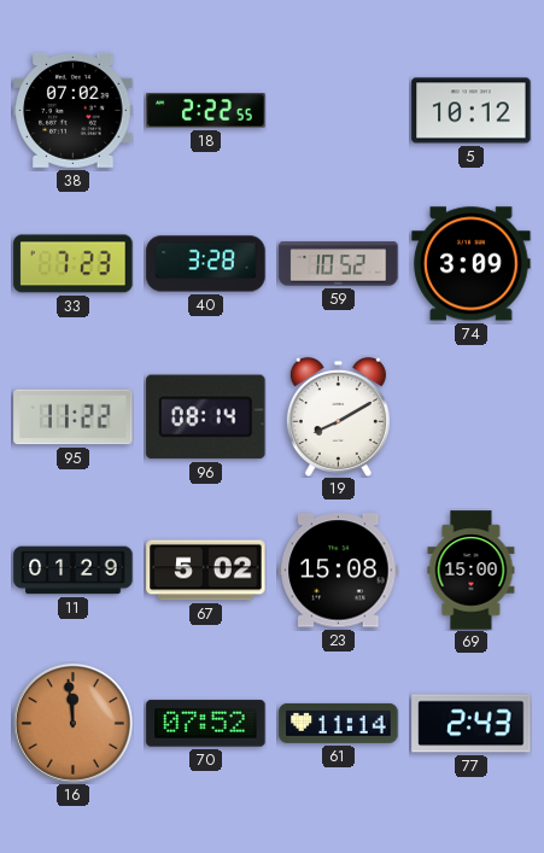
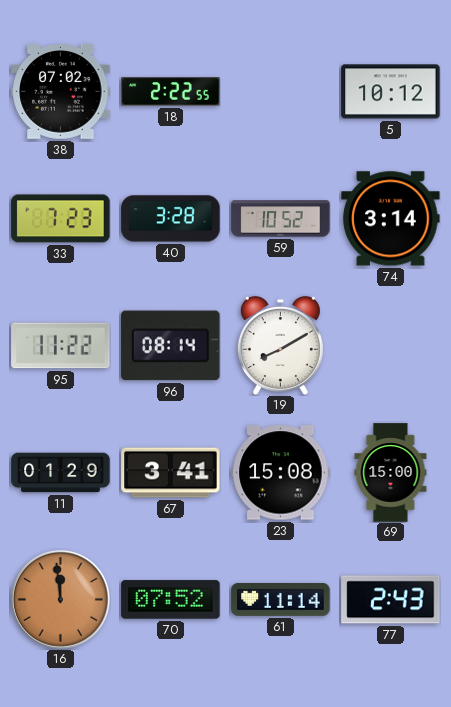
74: 3:09 -> 3:14
67: 5:02 -> 3:41
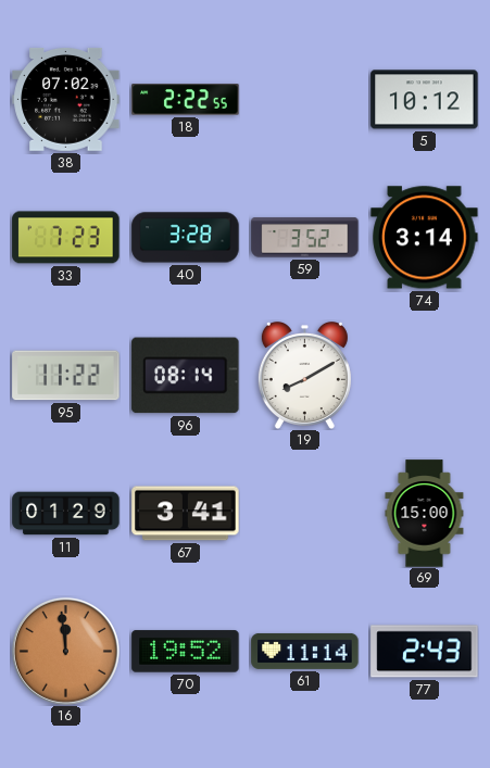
59: 10:52 -> 3:52
23: 15:08 -> none
70: 07:52 -> 19:52
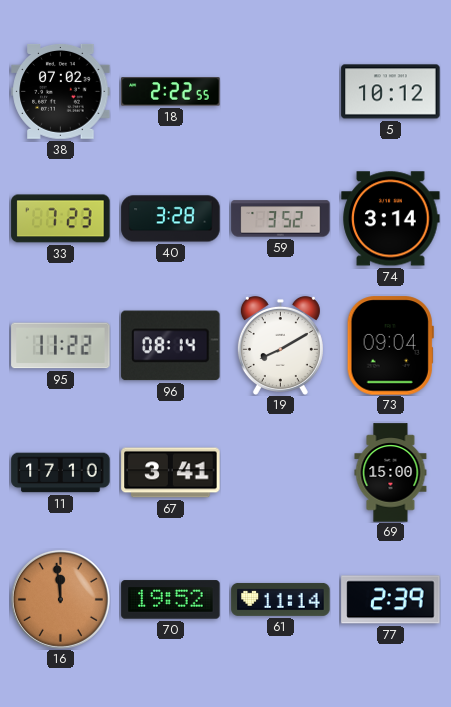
73: none -> 09:04
11: 01:29 -> 17:10
77: 2:43 -> 2:39
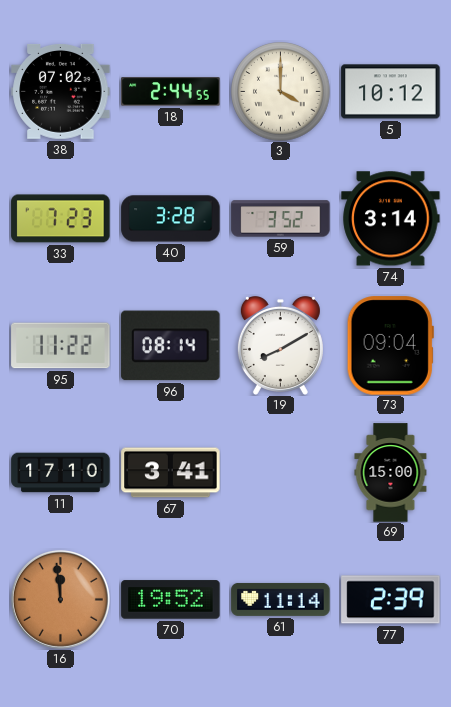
18: 2:22 -> 2:44
3: none -> 4:00
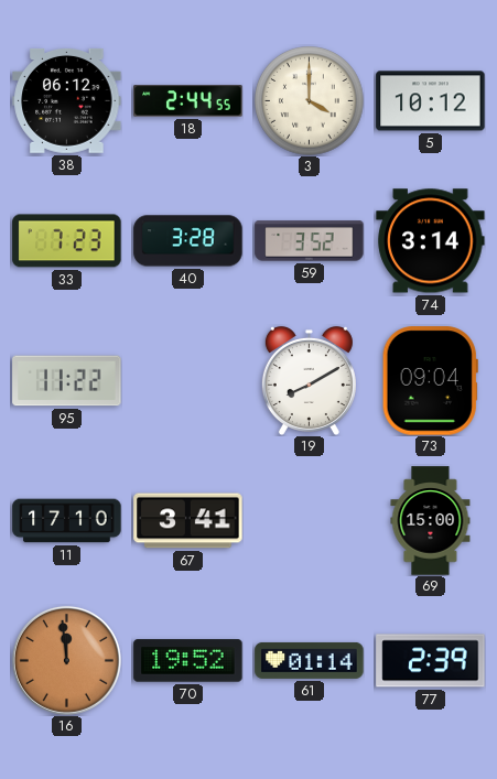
38: 07:02 -> 06:12
96: 08:14 -> none
61: 11:14 -> 01:14
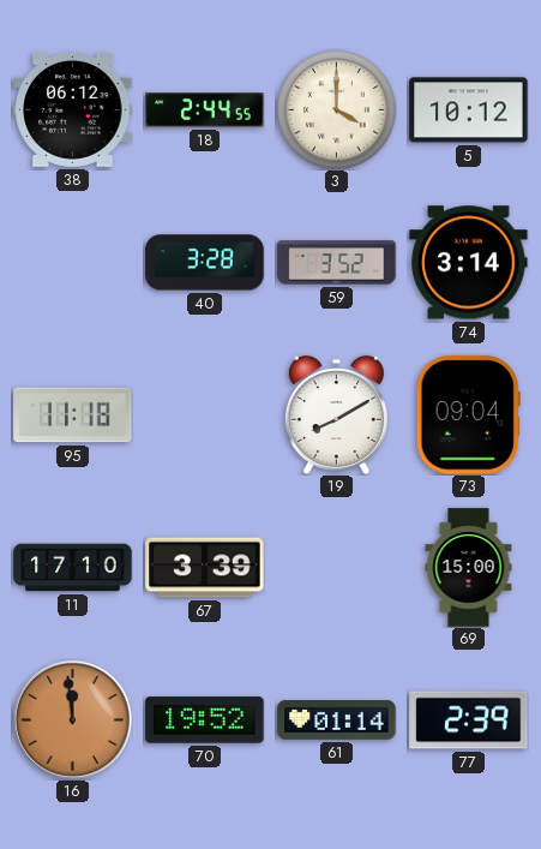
33: 7:23 -> none
95: 11:22 -> 11:18
67: 3:41 -> 3:39
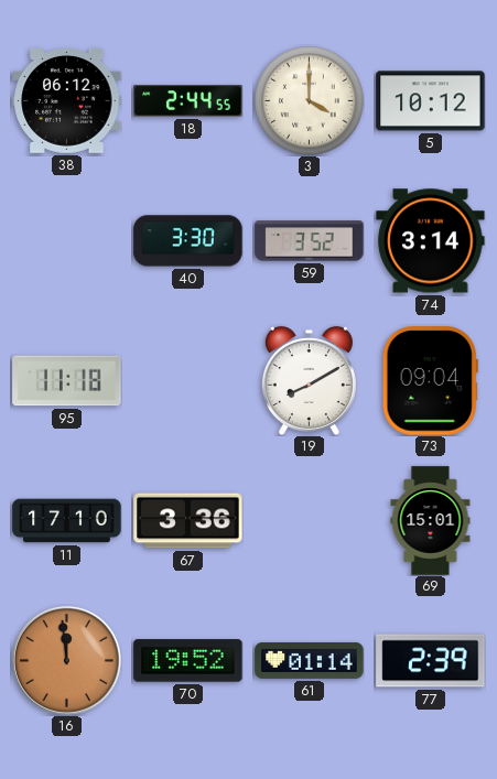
40: 3:28 -> 3:30
67: 3:39 -> 3:36
69: 15:00 -> 15:01
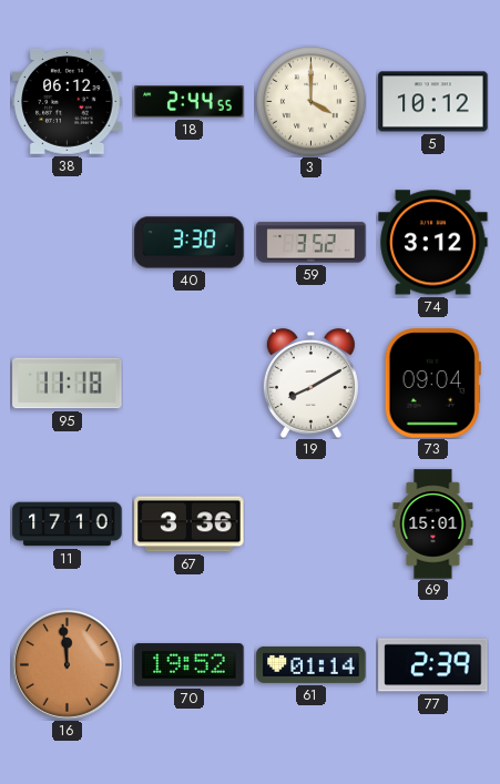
74: 3:14 -> 3:12
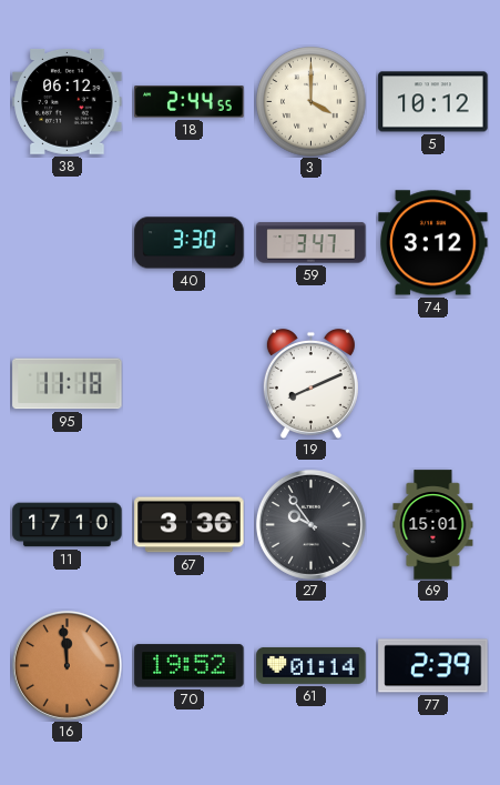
59: 3:52 -> 3:47
19: 8:10 -> 8:11
73: 09:04 -> none
27: none -> 9:54
